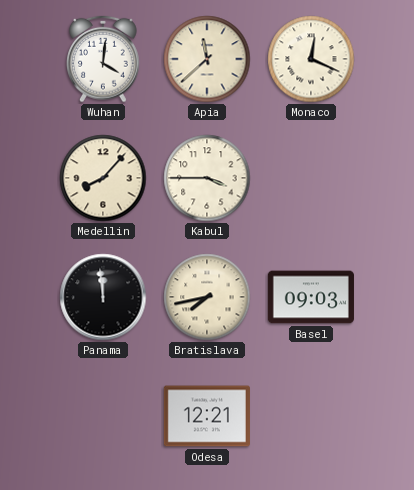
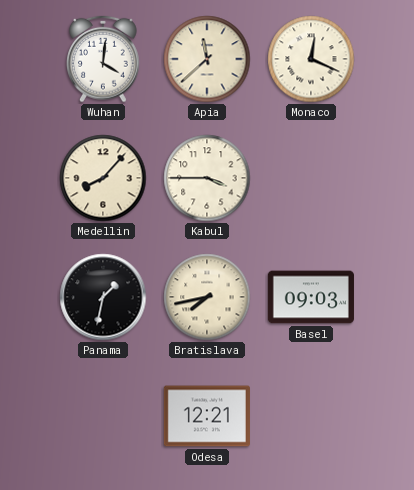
Panama: 11:59 -> 1:32
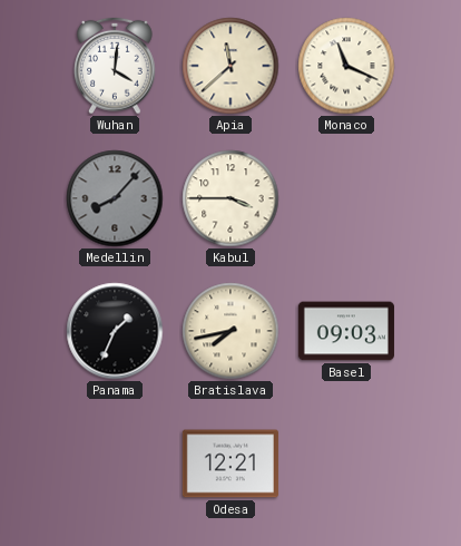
Monaco: 12:19 -> 11:19
Medellin dial: cream -> grey
Panama: 1:32 -> 1:34
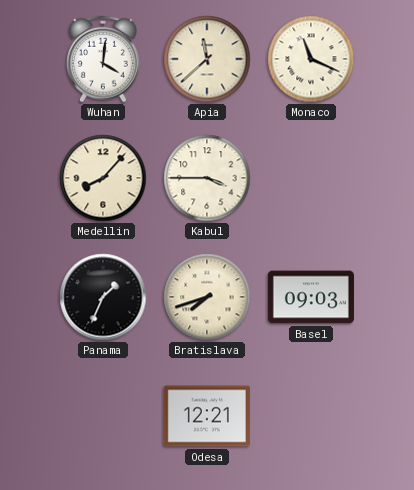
Medellin dial: grey -> cream
Bratislava: 7:43 -> 7:42
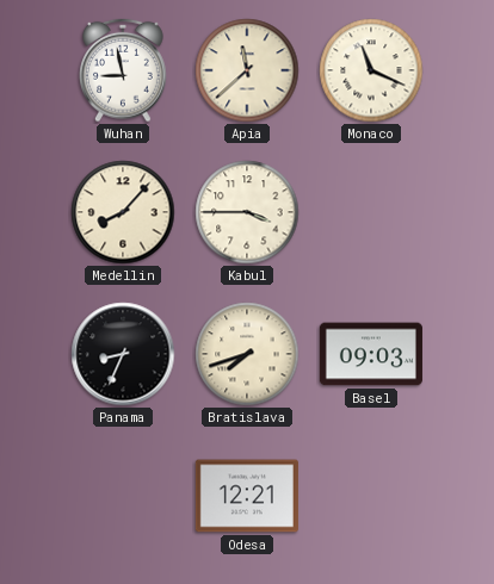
Wuhan: 4:01 -> 8:58
Panama: 1:34 -> 8:34
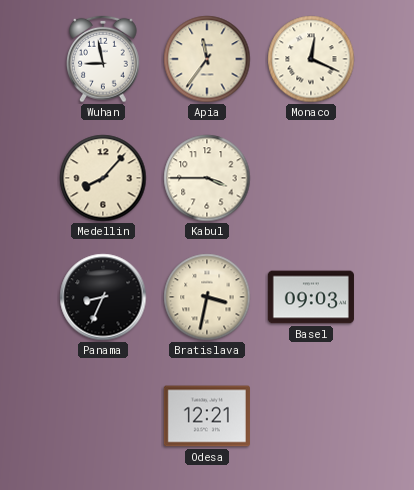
Apia: 11:38 -> 11:36
Monaco: 11:19 -> 12:19
Bratislava: 7:42 -> 3:32
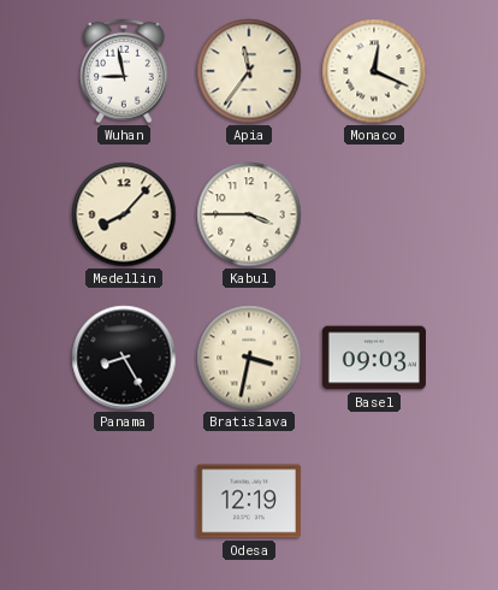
Panama: 8:34 -> 8:25
Odesa: 12:21 -> 12:19
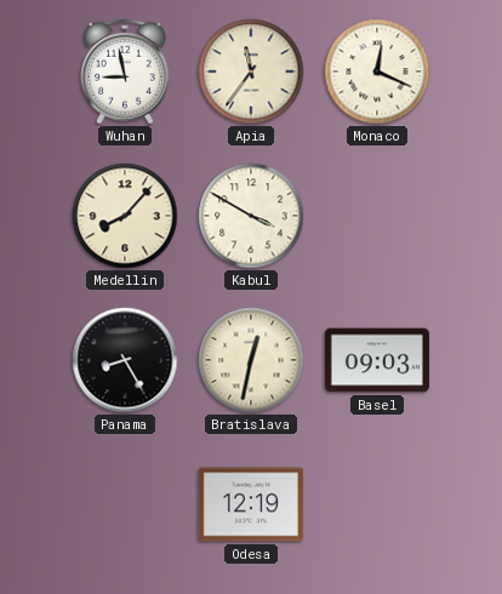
Kabul: 3:45 -> 3:50
Bratislava: 3:32 -> 12:32
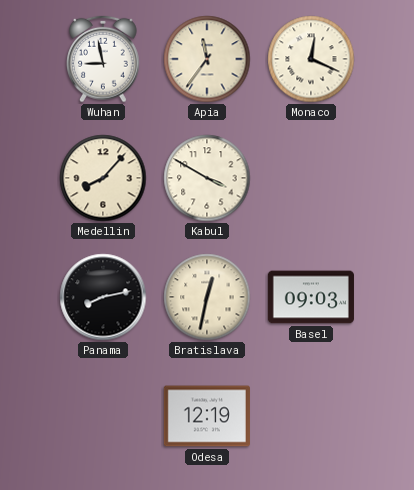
Panama: 8:25 -> 8:13
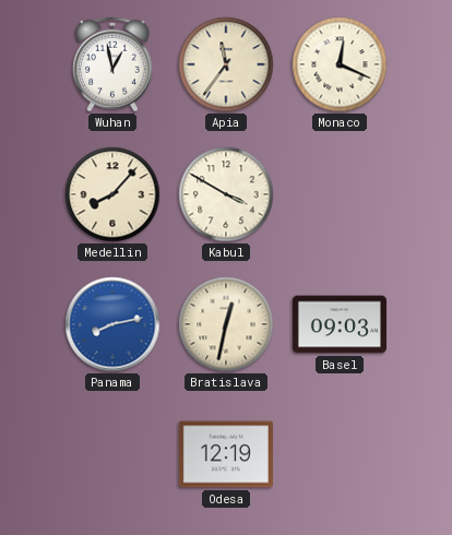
Wuhan: 8:58 -> 12:58
Panama dial: black -> blue
